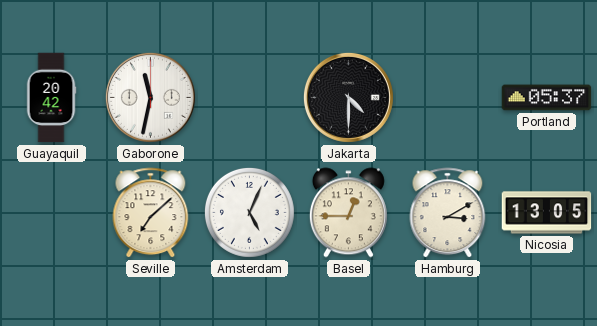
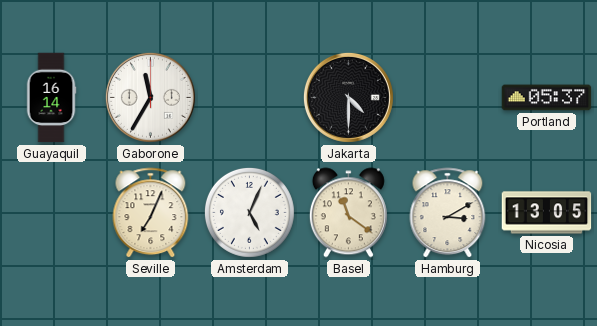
Guayaquil: 20:42 -> 16:14
Gaborone: 11:32 -> 11:35
Seville: 7:08 -> 7:04
Basel: 12:45 -> 11:21
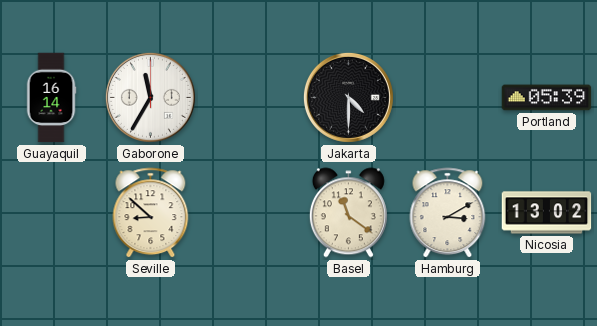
Portland: 05:37 -> 05:39
Seville: 7:04 -> 8:52
Amsterdam: 5:04 -> none
Nicosia: 13:05 -> 13:02
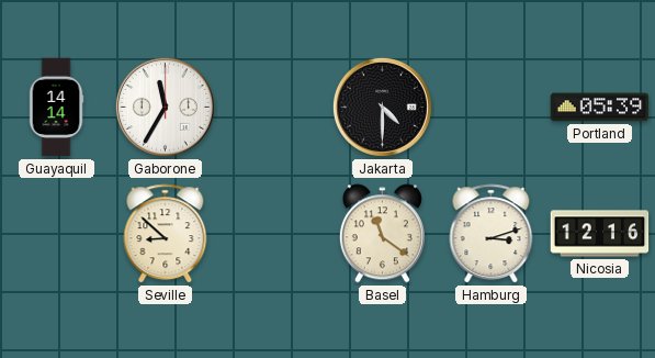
Guayaquil: 16:14 -> 14:14
Hamburg: 3:10 -> 3:12
Nicosia: 13:02 -> 12:16
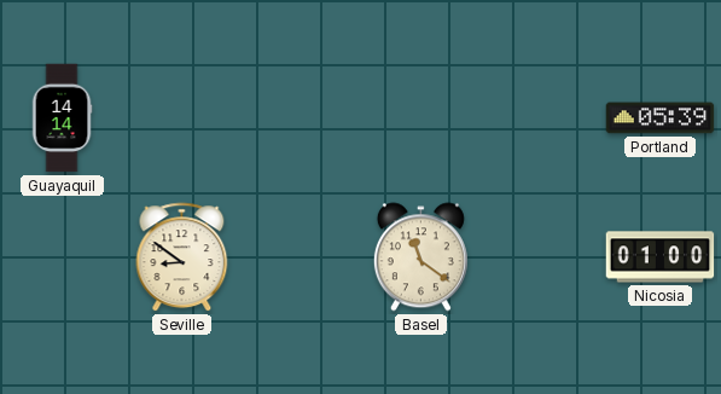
Gaborone: 11:35 -> none
Jakarta: 4:30 -> none
Seville: 8:52 -> 8:51
Hamburg: 3:12 -> none
Nicosia: 12:16 -> 01:00
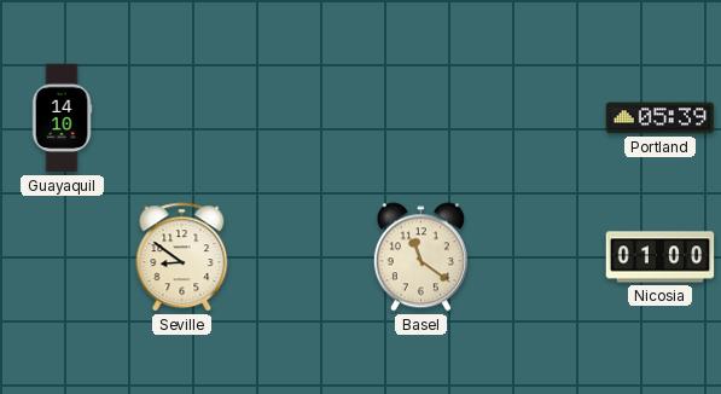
Guayaquil: 14:14 -> 14:10
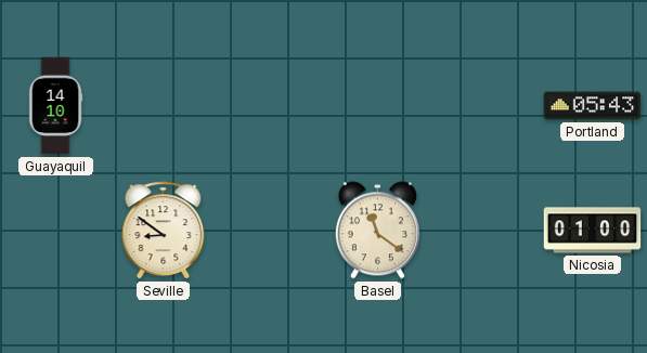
Portland: 05:39 -> 05:43
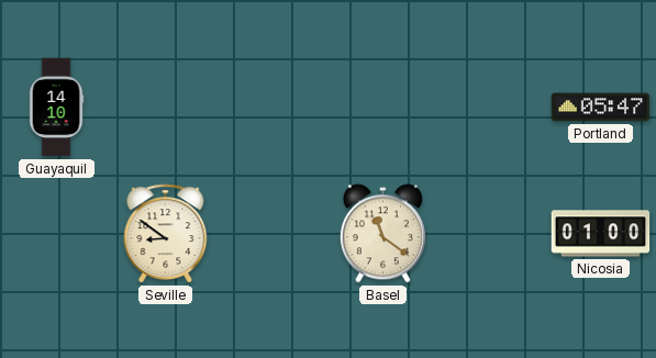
Portland: 05:43 -> 05:47
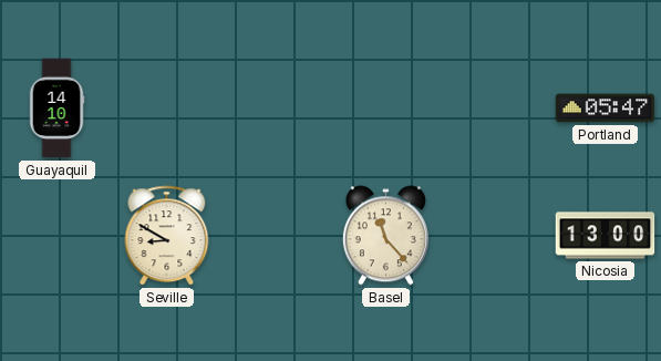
Seville: 8:51 -> 8:50
Basel: 11:21 -> 11:23
Nicosia: 01:00 -> 13:00
